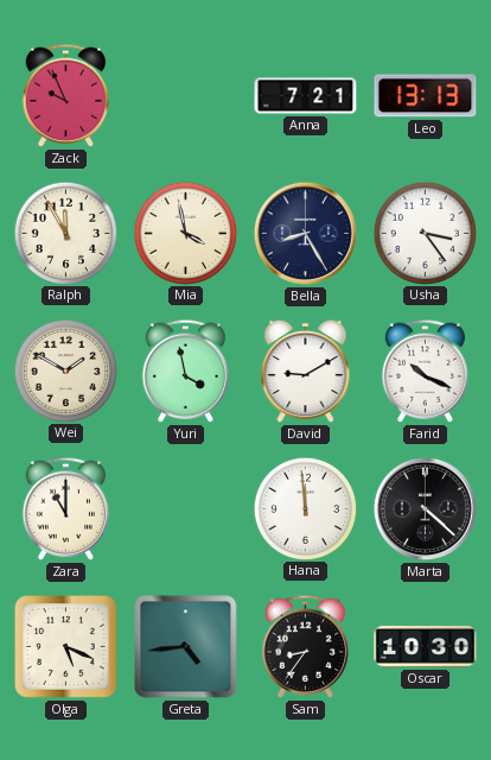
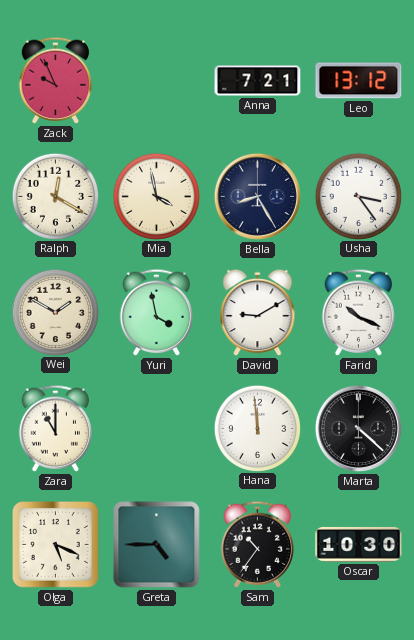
Leo: 13:13 -> 13:12
Ralph: 11:55 -> 12:20
Greta: 4:44 -> 4:45
Sam: 8:36 -> 10:36
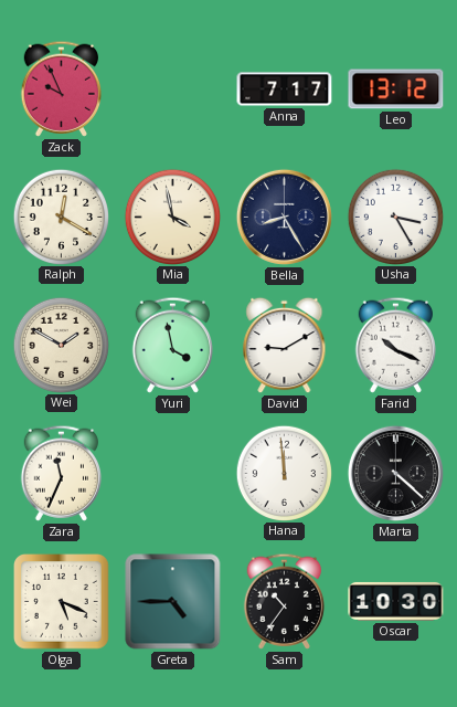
Anna: 7:21 -> 7:17
Usha: 3:24 -> 3:25
Zara: 11:00 -> 11:34
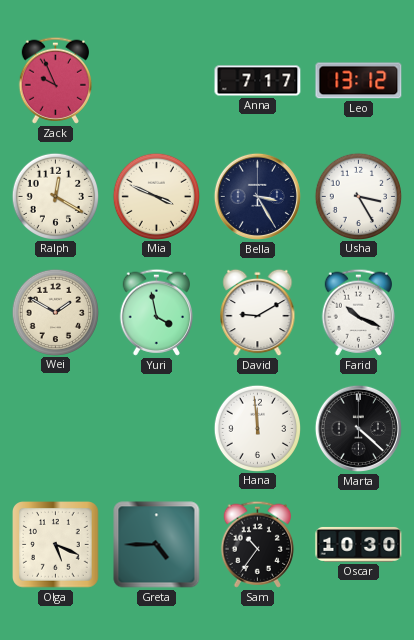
Mia: 3:58 -> 3:49
Bella: 8:25 -> 3:25
Zara: 11:34 -> none
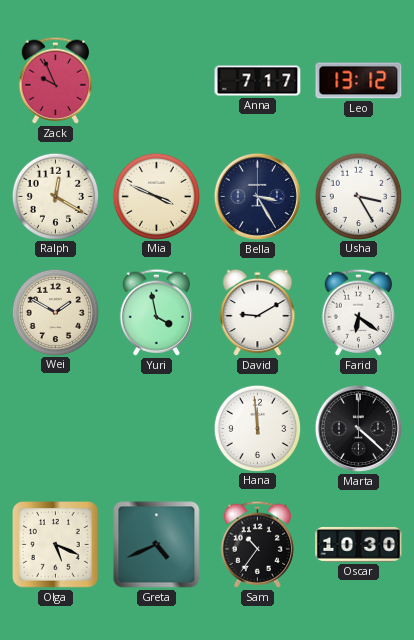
Farid: 10:19 -> 6:21
Greta: 4:45 -> 4:41
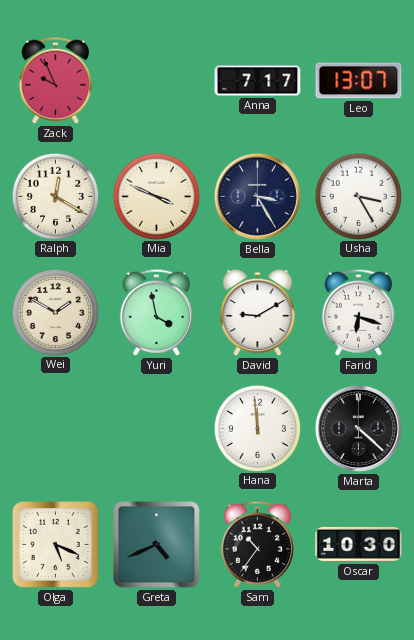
Leo: 13:12 -> 13:07
Farid: 6:21 -> 6:18
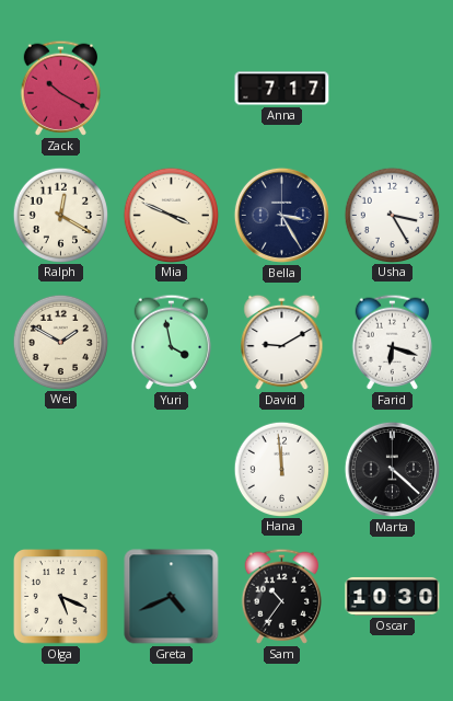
Zack: 9:56 -> 10:20
Leo: 13:07 -> none
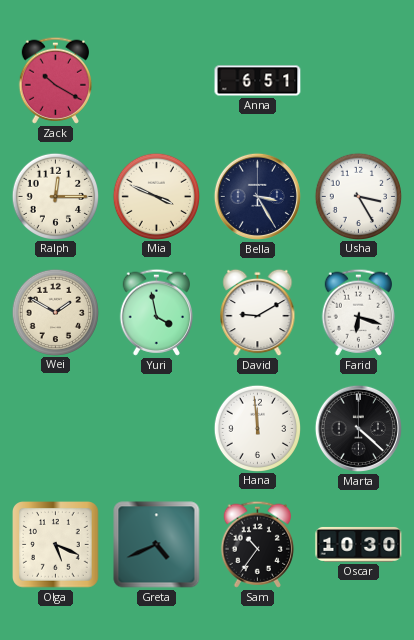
Anna: 7:17 -> 6:51
Ralph: 12:20 -> 12:15
